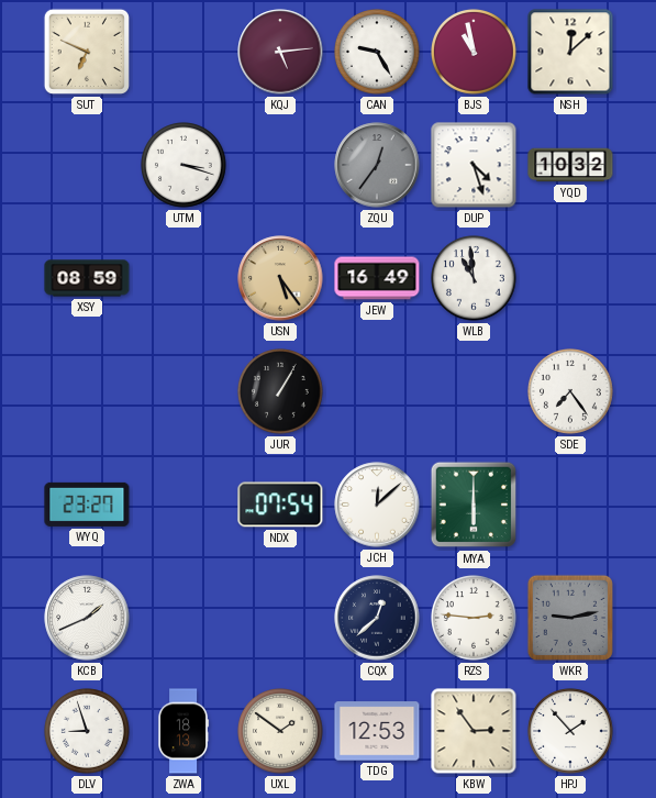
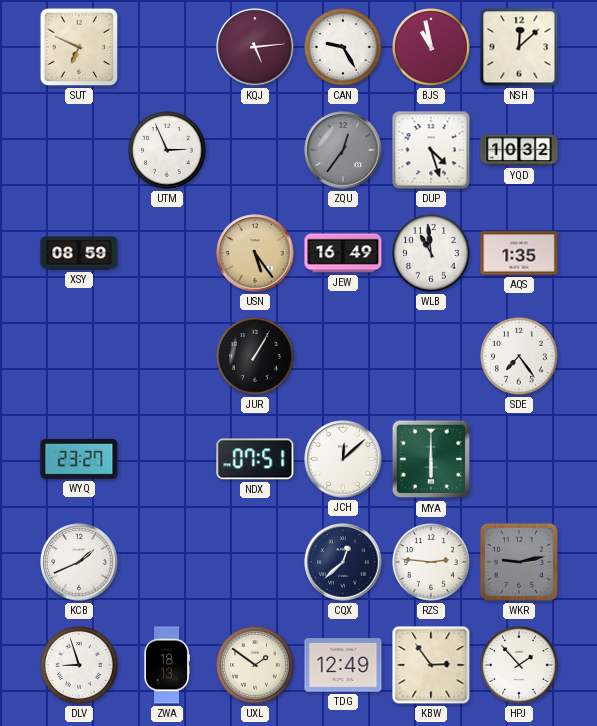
UTM: 3:18 -> 2:56
AQS: none -> 1:35
NDX: 07:54 -> 07:51
TDG: 12:53 -> 12:49
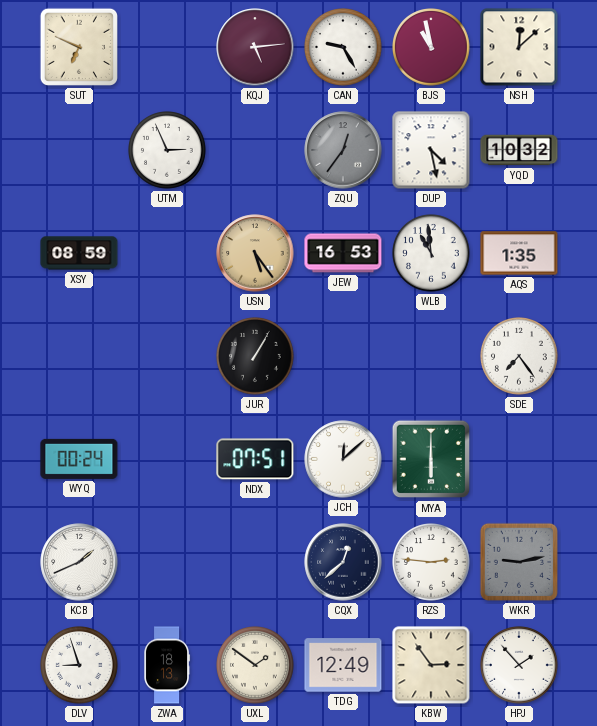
DUP: 4:27 -> 4:28
JEW: 16:49 -> 16:53
WYQ: 23:27 -> 00:24
